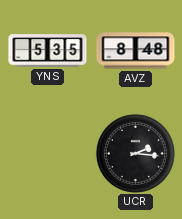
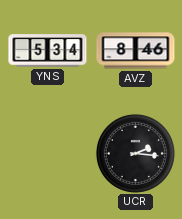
YNS: 5:35 -> 5:34
AVZ: 8:48 -> 8:46
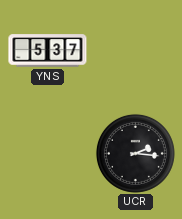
YNS: 5:34 -> 5:37
AVZ: 8:46 -> none
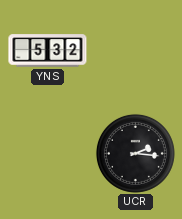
YNS: 5:37 -> 5:32
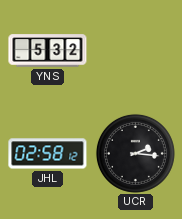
JHL: none -> 02:58
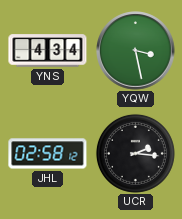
YNS: 5:32 -> 4:34
YQW: none -> 3:28
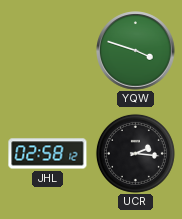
YNS: 4:34 -> none
YQW: 3:28 -> 3:48
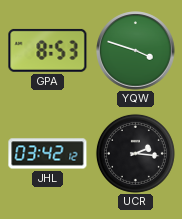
GPA: none -> 8:53
JHL: 02:58 -> 03:42
